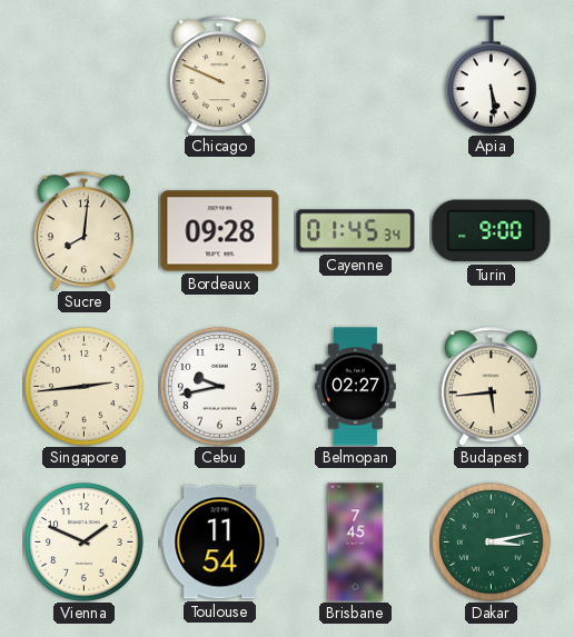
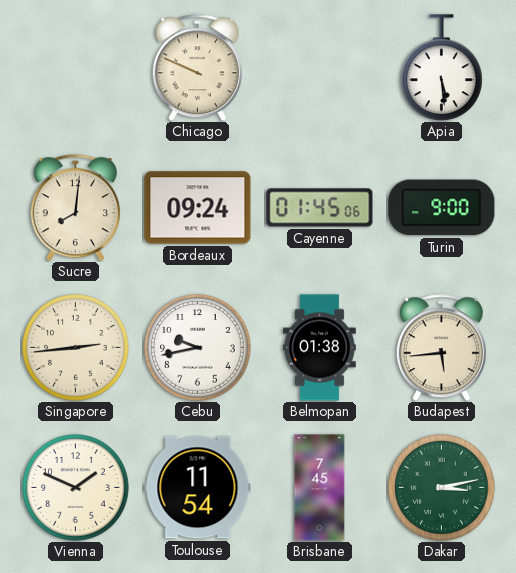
Bordeaux: 09:28 -> 09:24
Cayenne: 01:45:34 -> 01:45:06
Belmopan: 02:27 -> 01:38
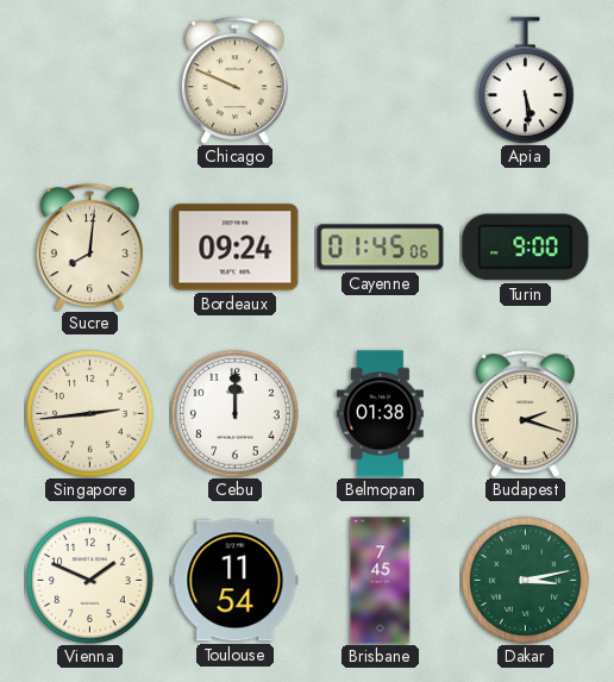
Cebu: 9:43 -> 12:00
Budapest: 5:44 -> 2:18
